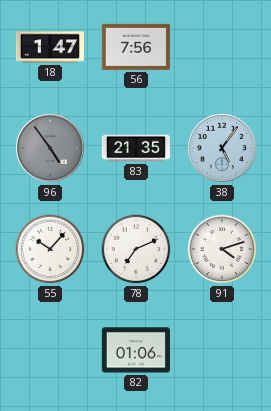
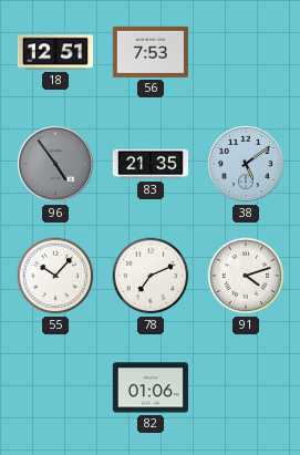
18: 1:47 -> 12:51
56: 7:56 -> 7:53
38: 5:06 -> 5:09
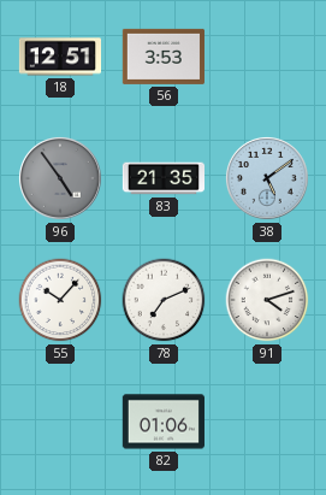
56: 7:53 -> 3:53
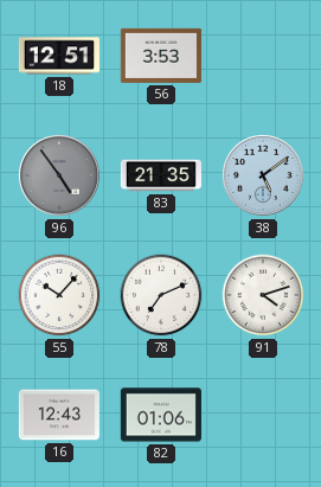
16: none -> 12:43
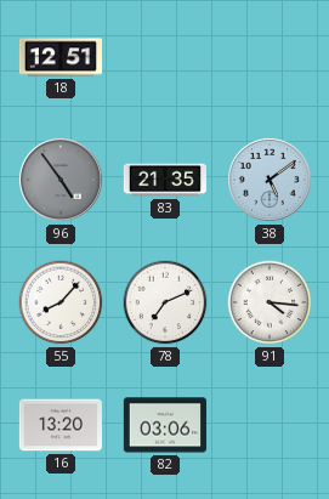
56: 3:53 -> none
55: 10:07 -> 8:07
91: 4:12 -> 4:16
16: 12:43 -> 13:20
82: 01:06 -> 03:06
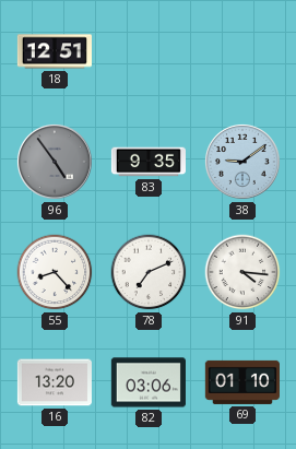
83: 21:35 -> 9:35
38: 5:09 -> 9:09
55: 8:07 -> 8:23
69: none -> 01:10
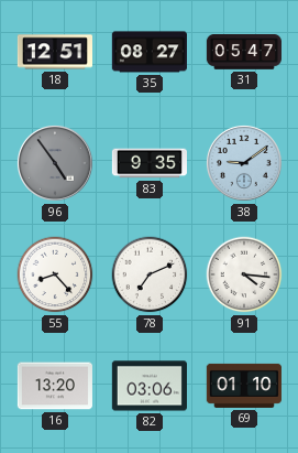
35: none -> 08:27
31: none -> 05:47
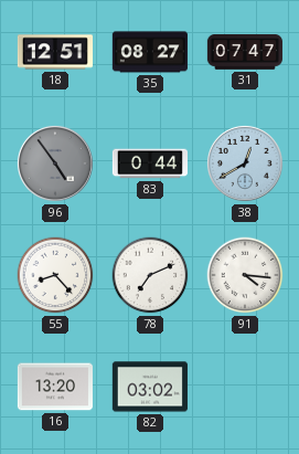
31: 05:47 -> 07:47
83: 9:35 -> 0:44
38: 9:09 -> 12:40
82: 03:06 -> 03:02
69: 01:10 -> none
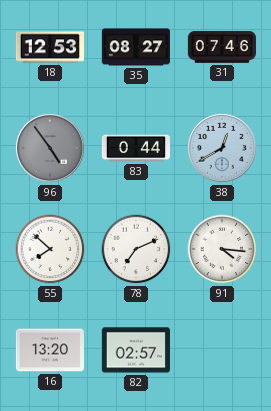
18: 12:51 -> 12:53
31: 07:47 -> 07:46
55: 8:23 -> 7:52
82: 03:02 -> 02:57
